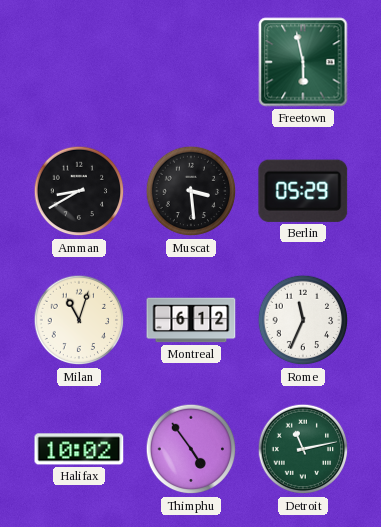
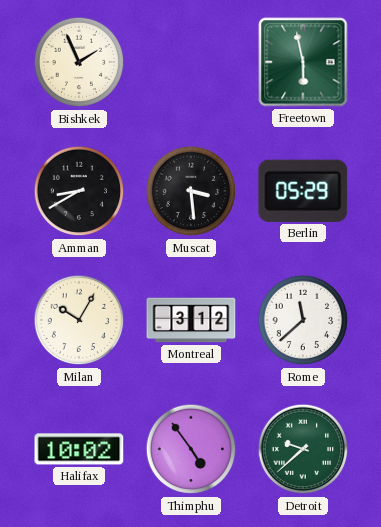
Bishkek: none -> 1:56
Milan: 11:03 -> 10:05
Montreal: 6:12 -> 3:12
Rome: 11:34 -> 11:38
Detroit: 11:13 -> 9:38
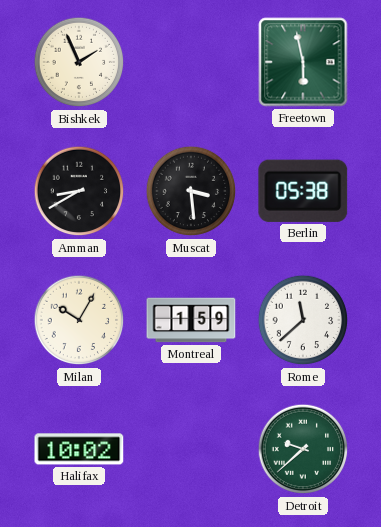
Berlin: 05:29 -> 05:38
Montreal: 3:12 -> 1:59
Thimphu: 4:54 -> none
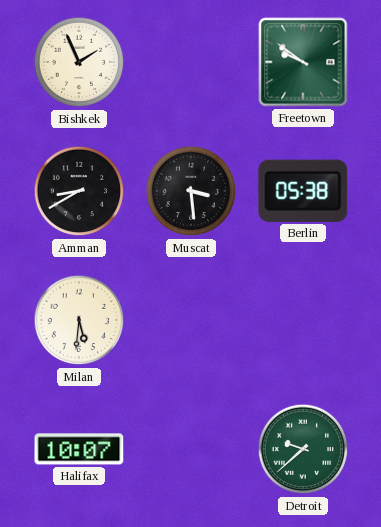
Freetown: 5:58 -> 9:51
Milan: 10:05 -> 5:31
Montreal: 1:59 -> none
Rome: 11:38 -> none
Halifax: 10:02 -> 10:07
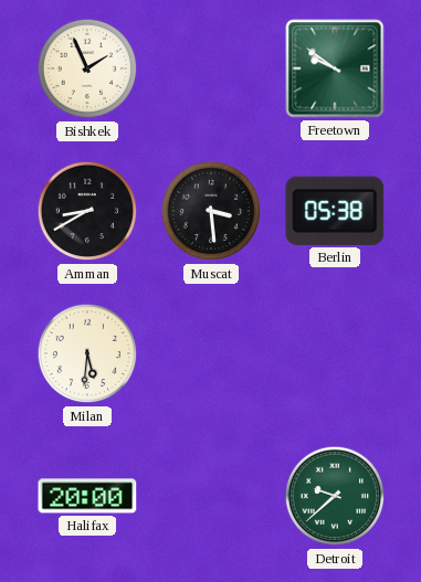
Halifax: 10:07 -> 20:00
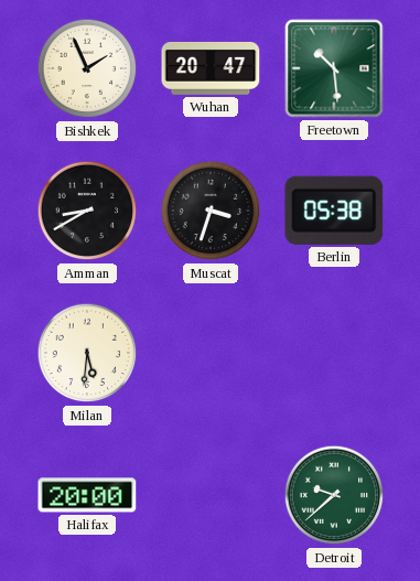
Wuhan: none -> 20:47
Freetown: 9:51 -> 10:29
Muscat: 3:29 -> 3:33
